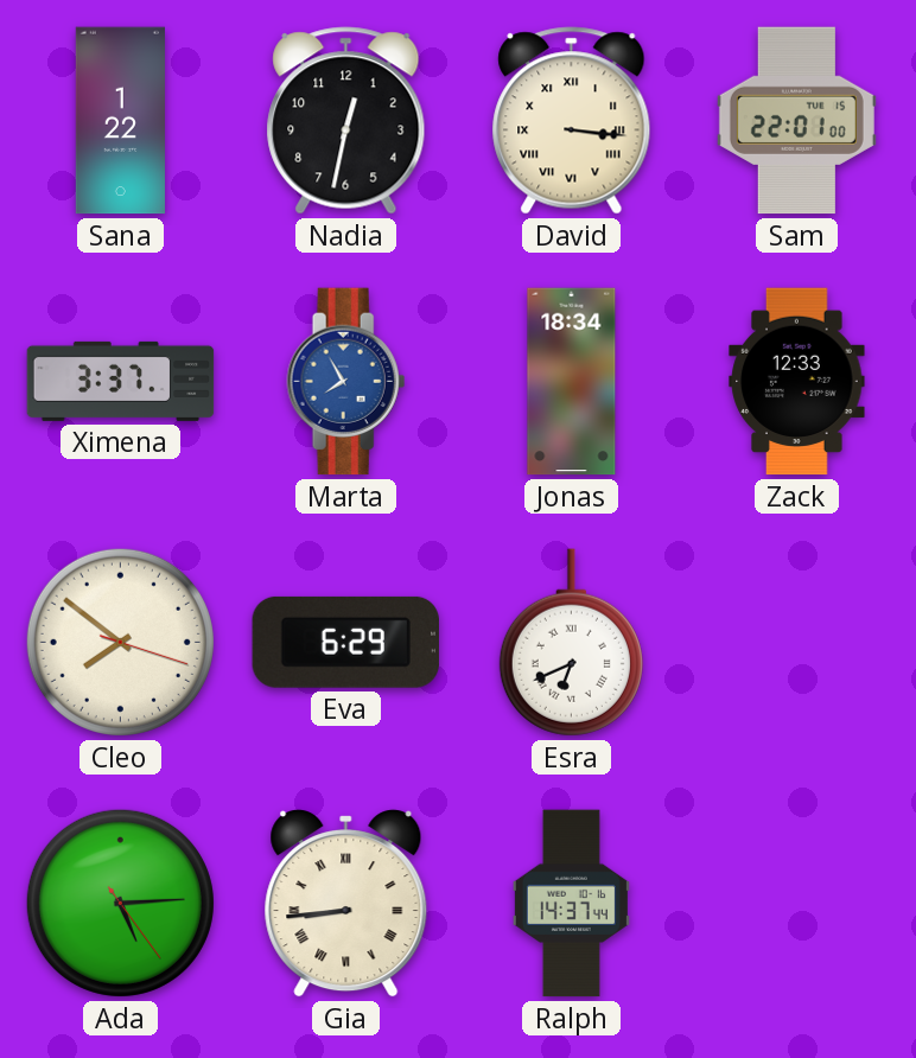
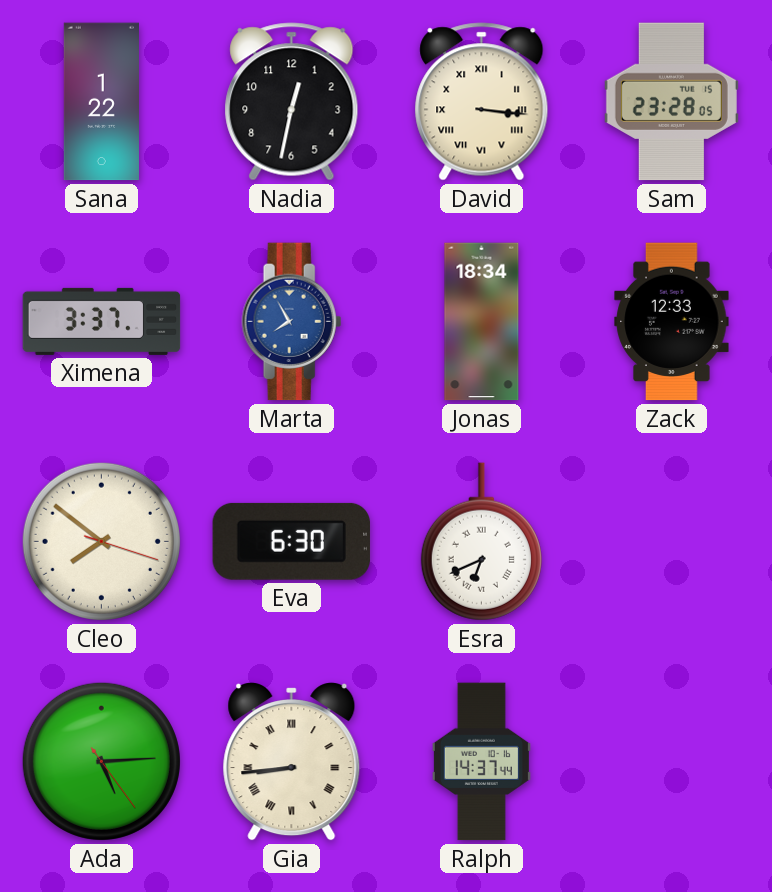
Sam: 22:01 -> 23:28
Eva: 6:29 -> 6:30
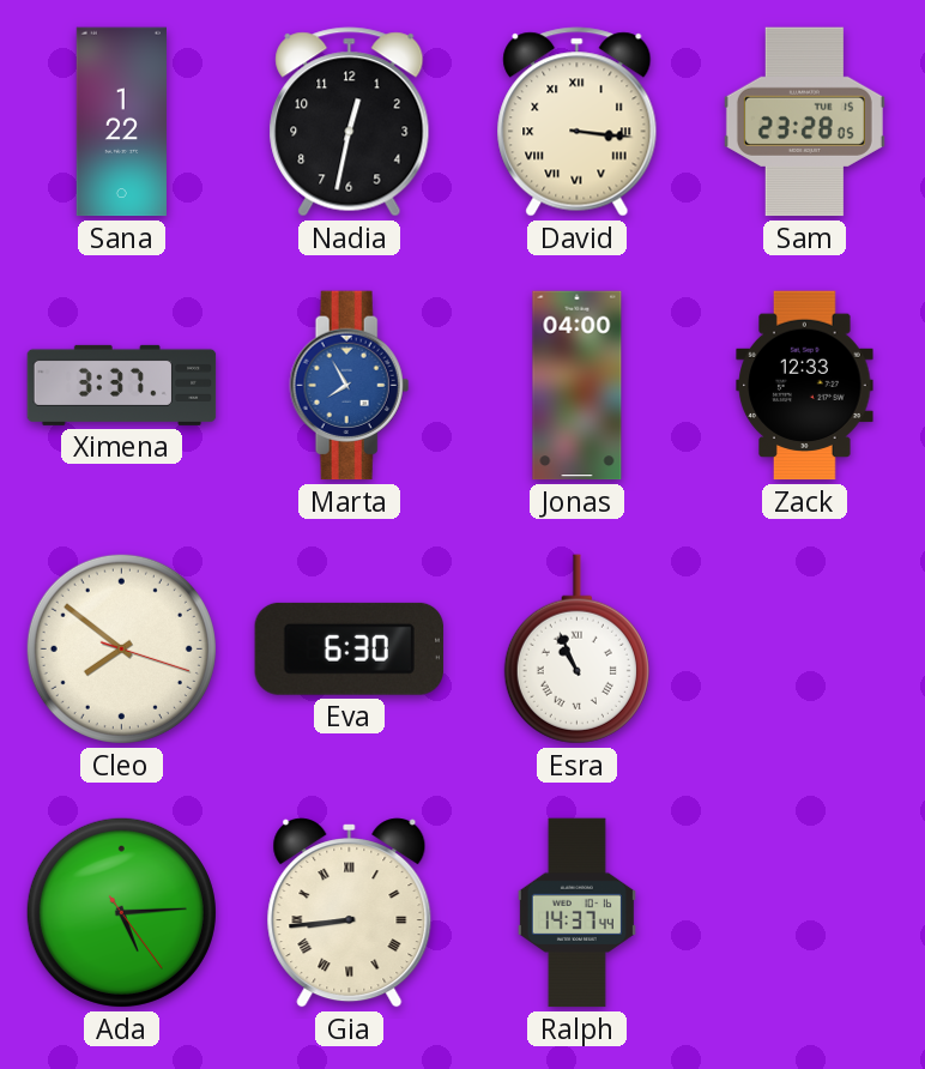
Jonas: 18:34 -> 04:00
Esra: 6:41 -> 10:56
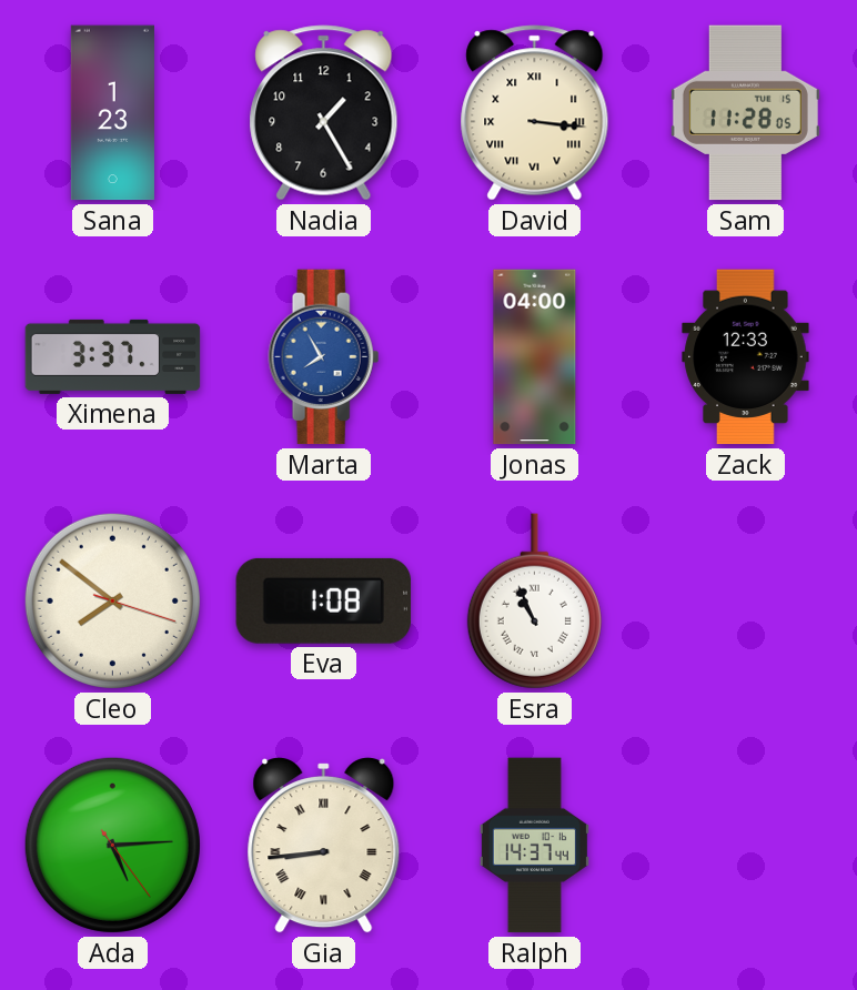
Sana: 1:22 -> 1:23
Nadia: 12:32 -> 1:25
Sam: 23:28 -> 11:28
Eva: 6:30 -> 1:08
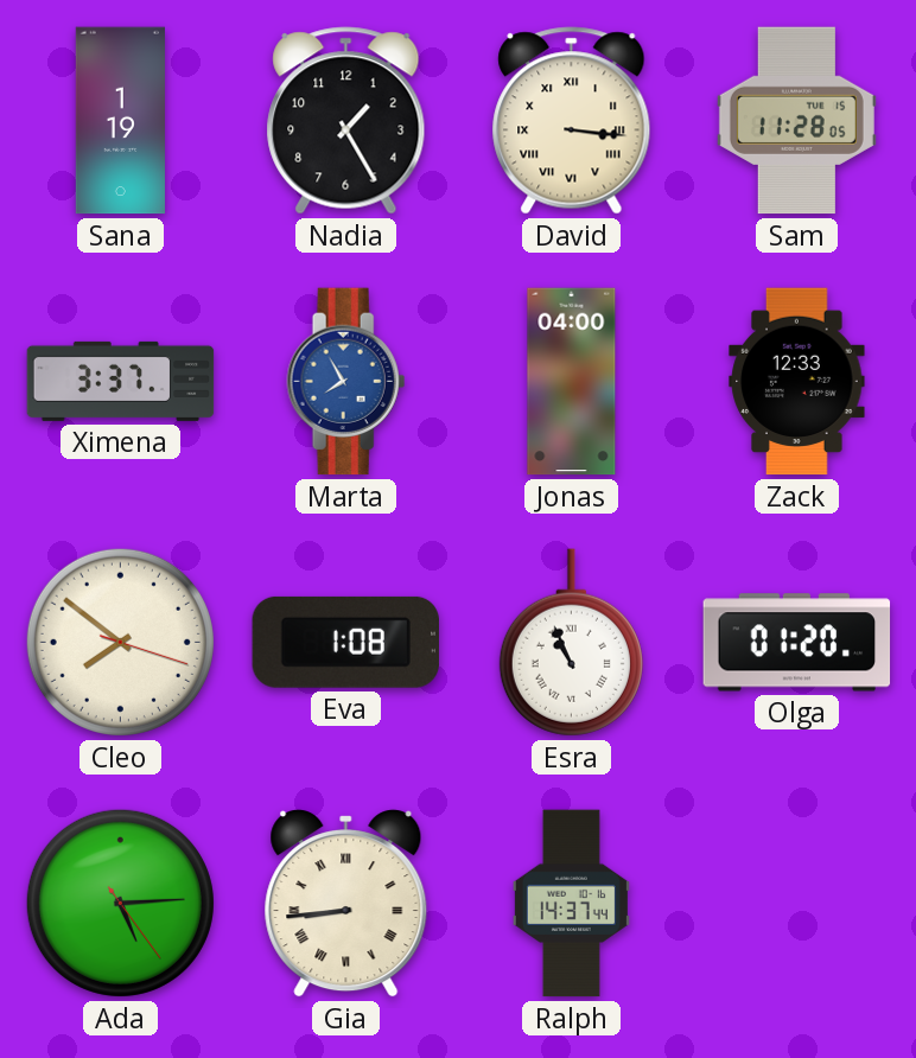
Sana: 1:23 -> 1:19
Olga: none -> 01:20
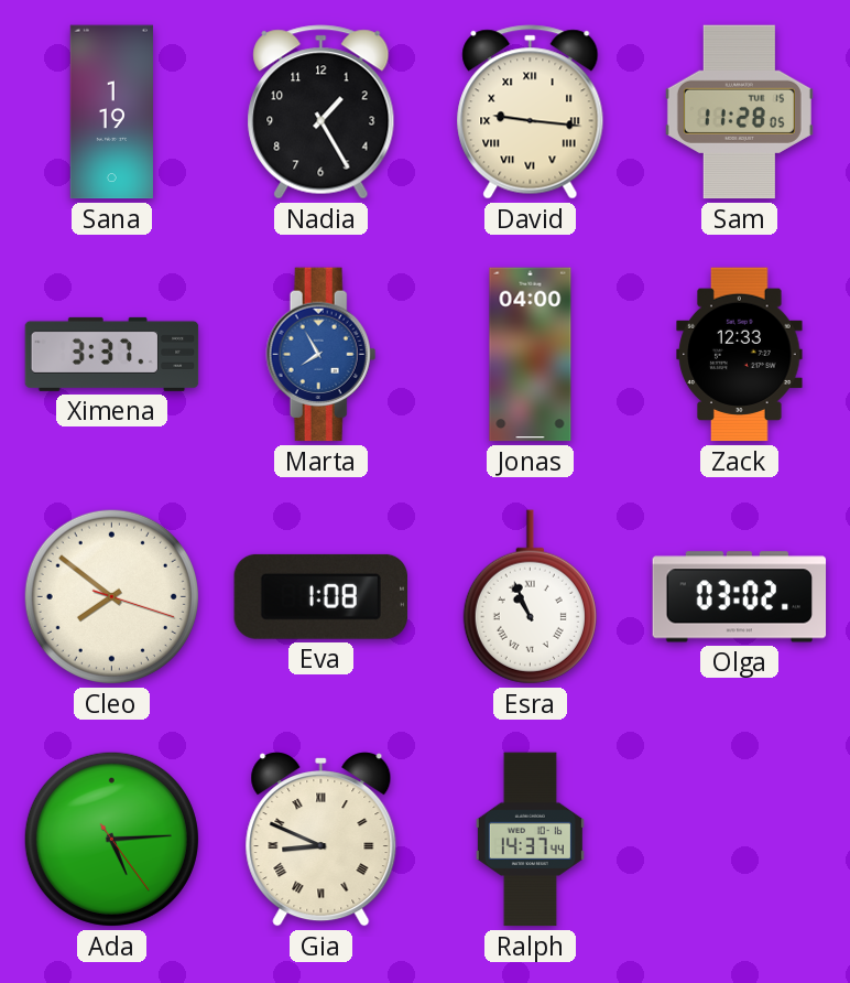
David: 3:16 -> 9:16
Olga: 01:20 -> 03:02
Gia: 8:44 -> 8:49
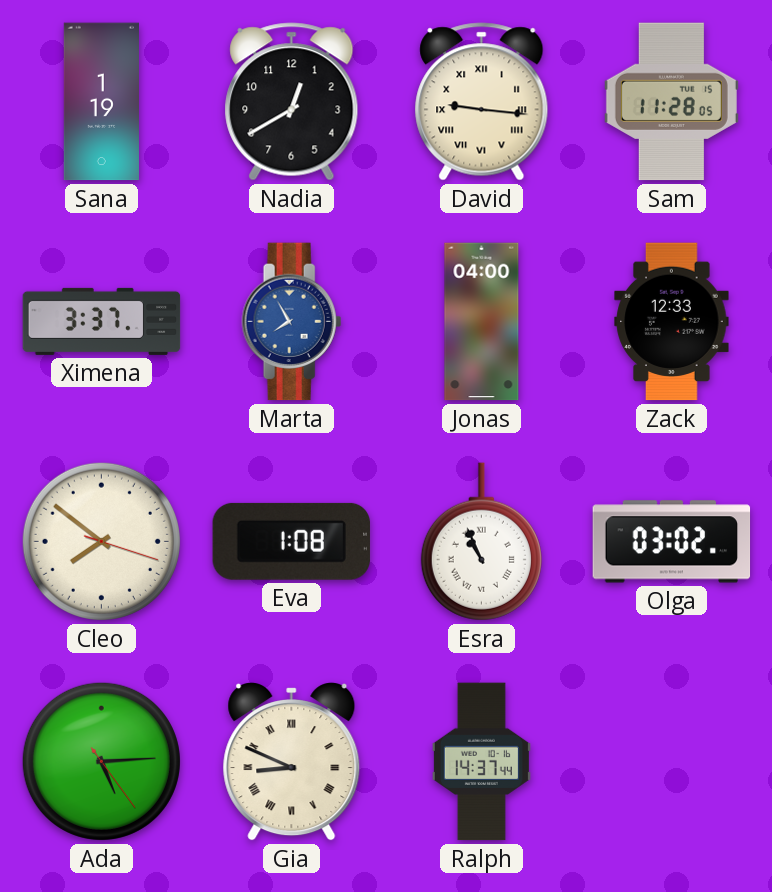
Nadia: 1:25 -> 12:40
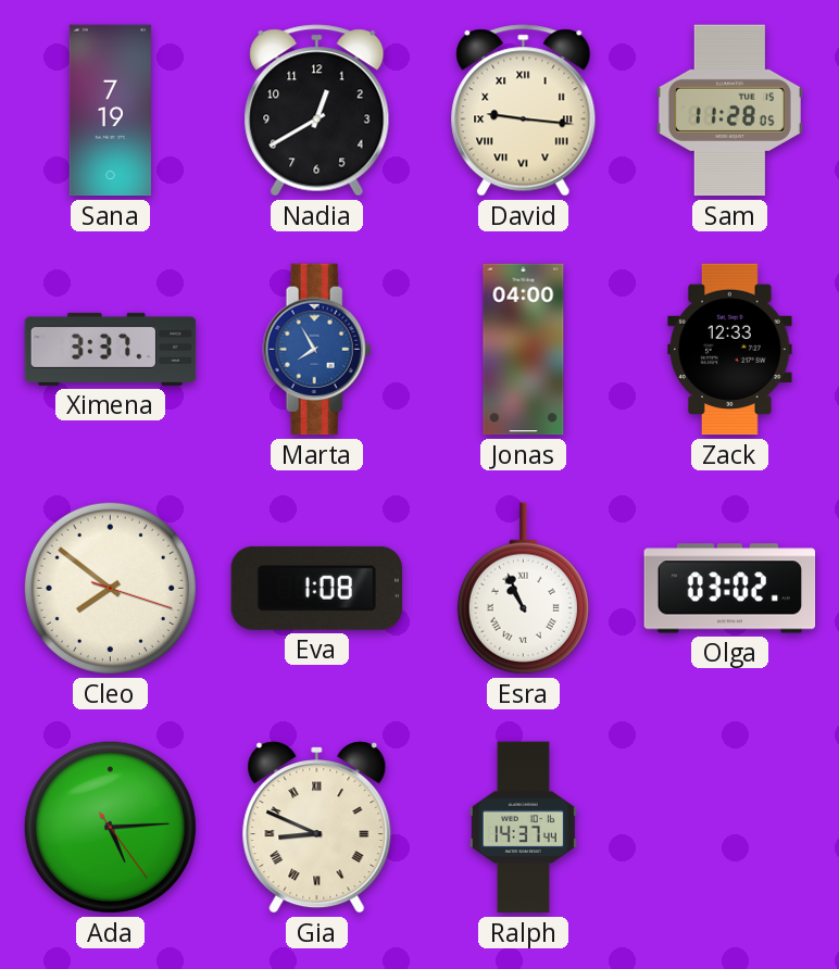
Sana: 1:19 -> 7:19
